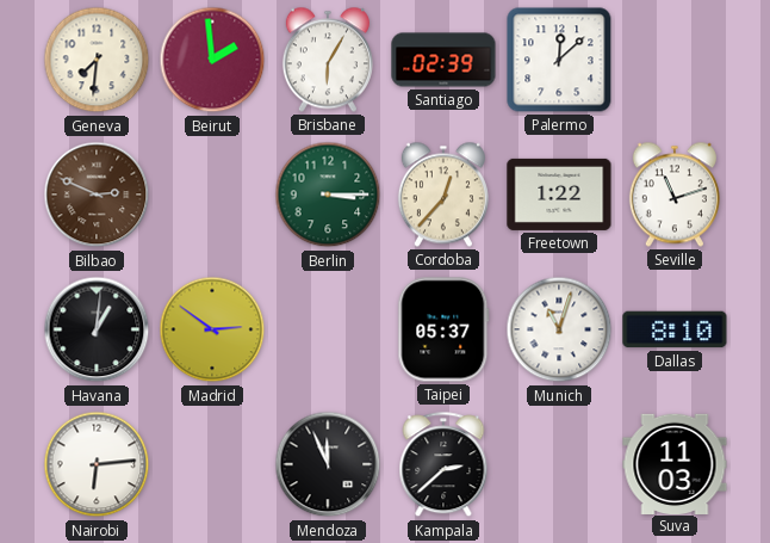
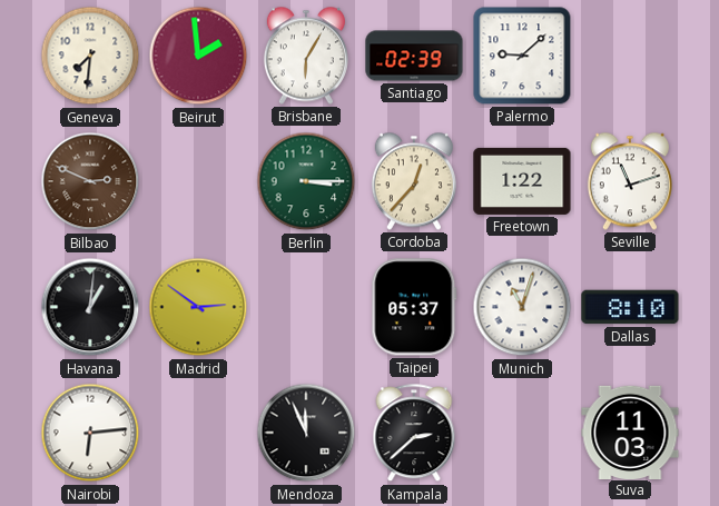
Palermo: 12:08 -> 9:08
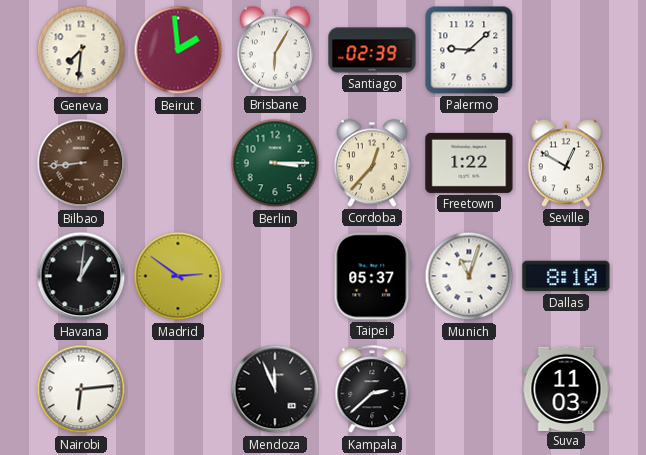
Bilbao: 2:49 -> 8:44
Seville: 11:12 -> 12:50
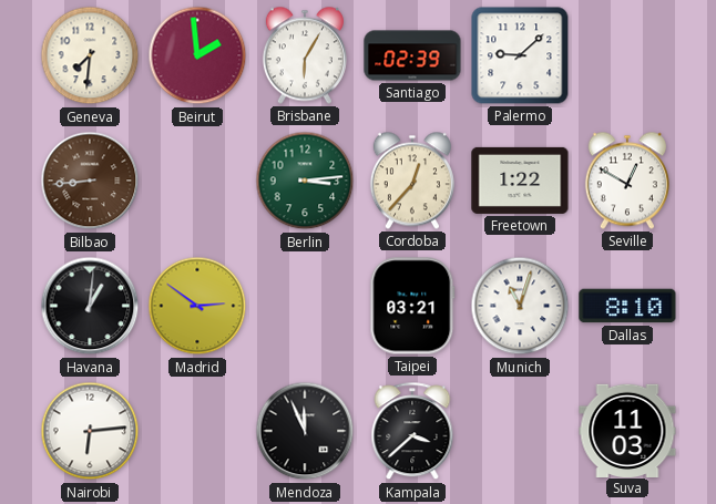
Berlin: 3:15 -> 3:14
Taipei: 05:37 -> 03:21
Kampala: 2:38 -> 3:38
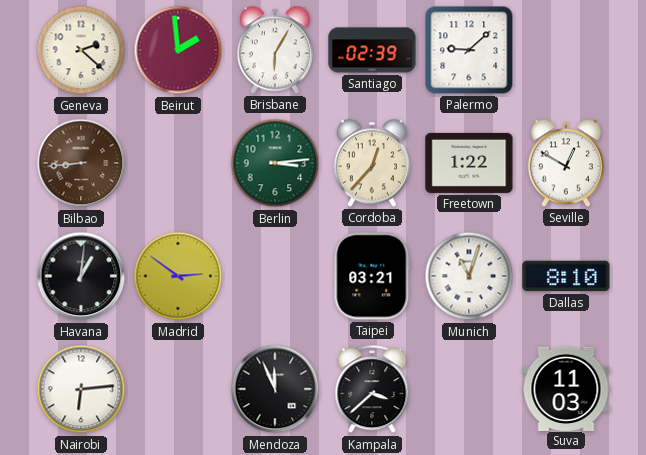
Geneva: 7:31 -> 2:22
